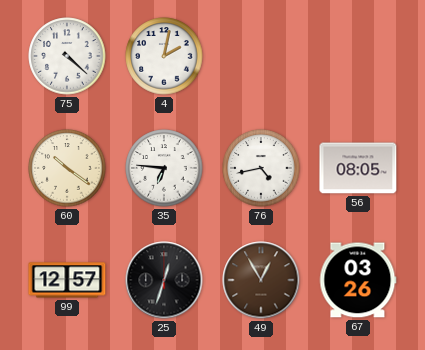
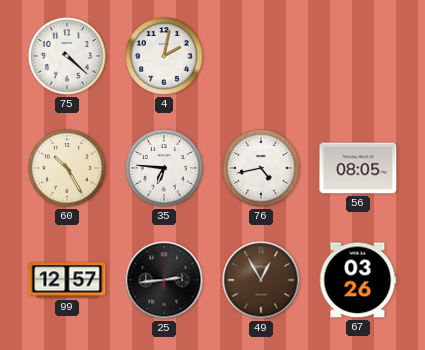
60: 10:21 -> 10:25
25: 12:33 -> 2:44
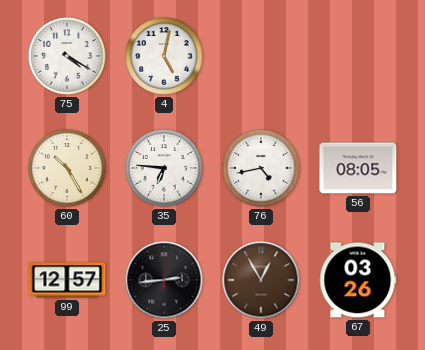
75: 4:22 -> 4:20
4: 2:02 -> 5:02
